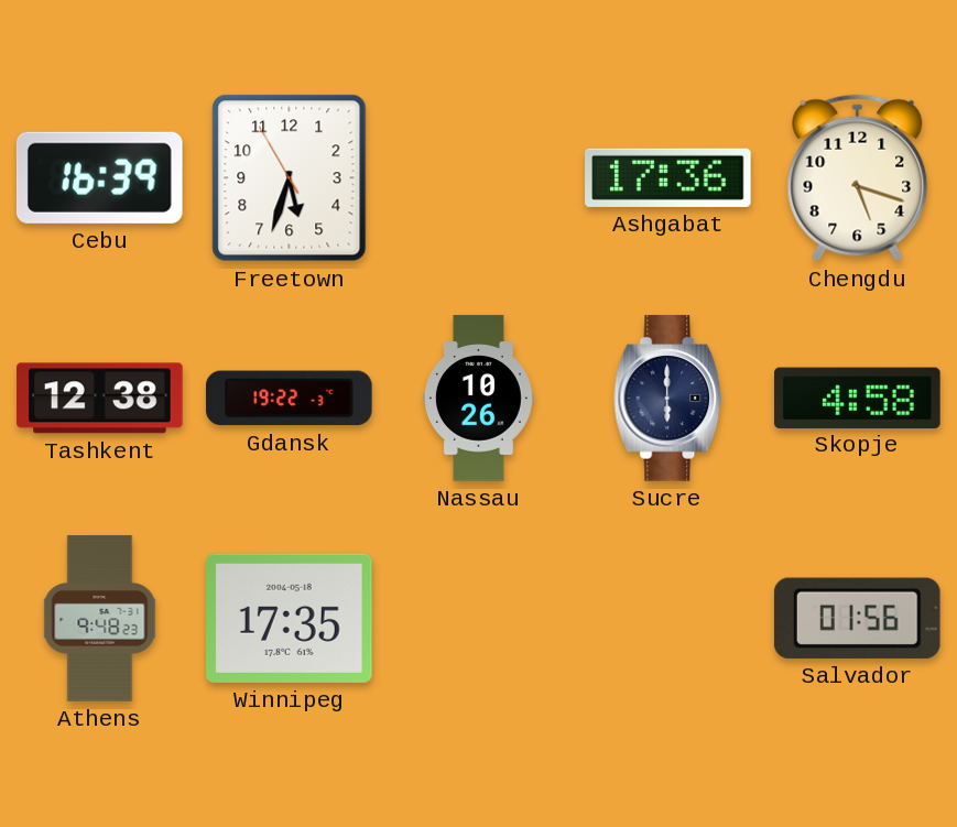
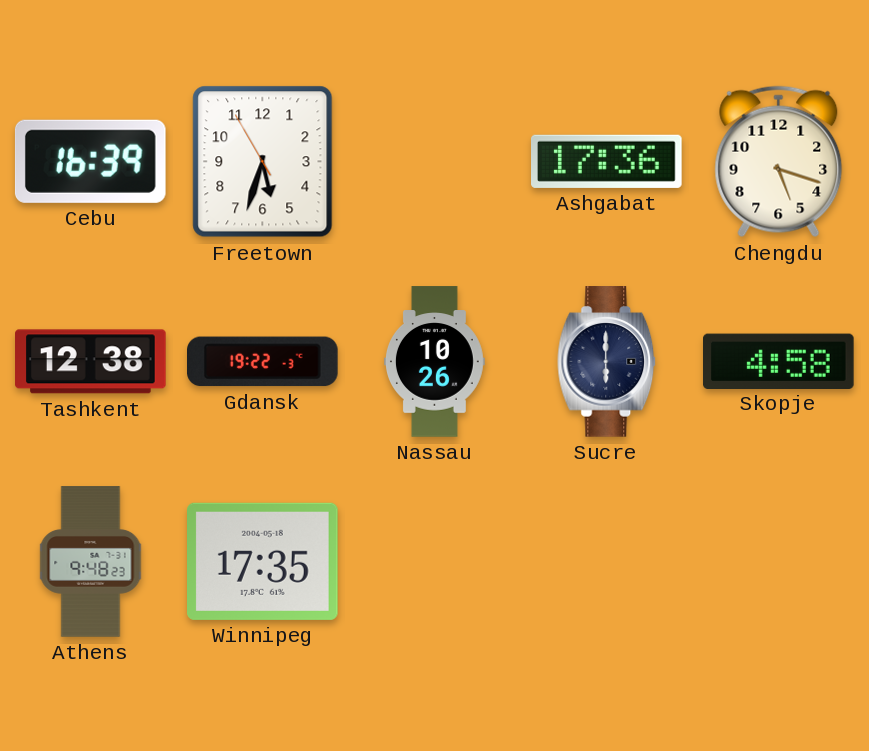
Salvador: 01:56 -> none
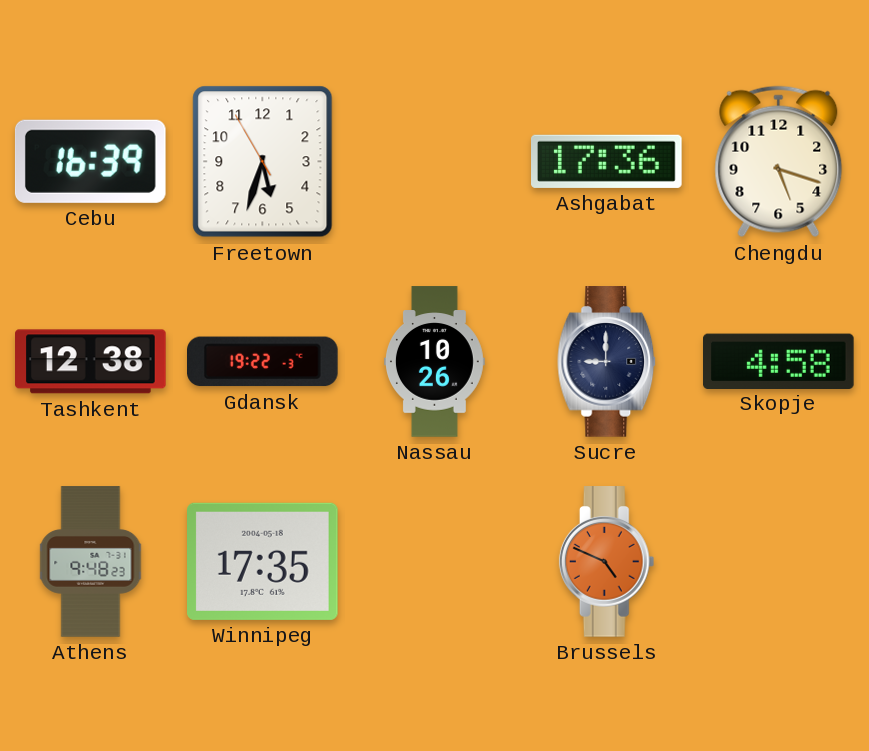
Sucre: 6:00 -> 9:00
Brussels: none -> 4:49
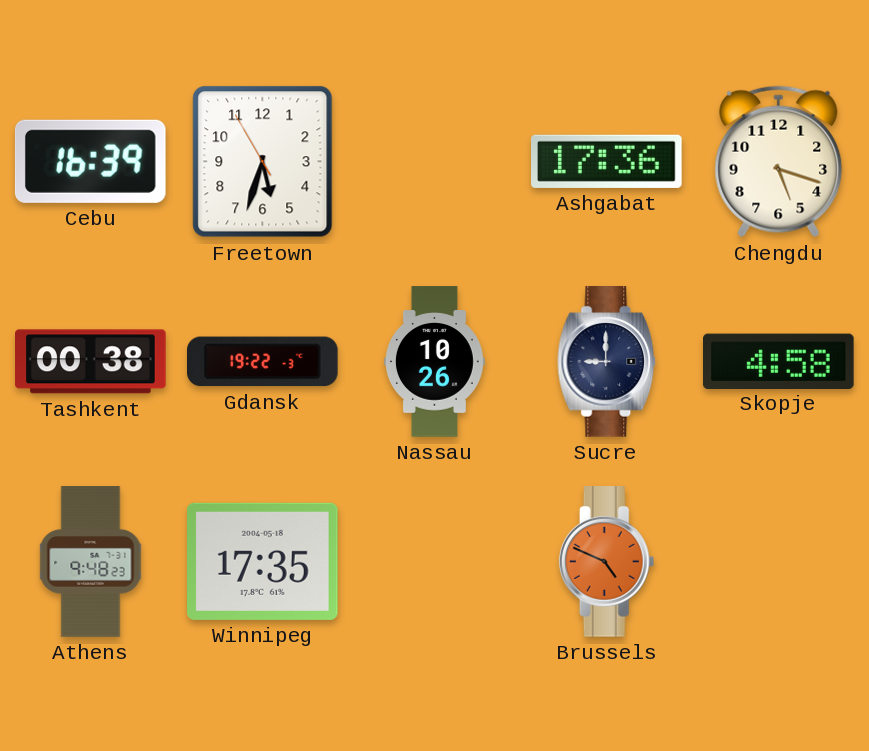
Tashkent: 12:38 -> 00:38
